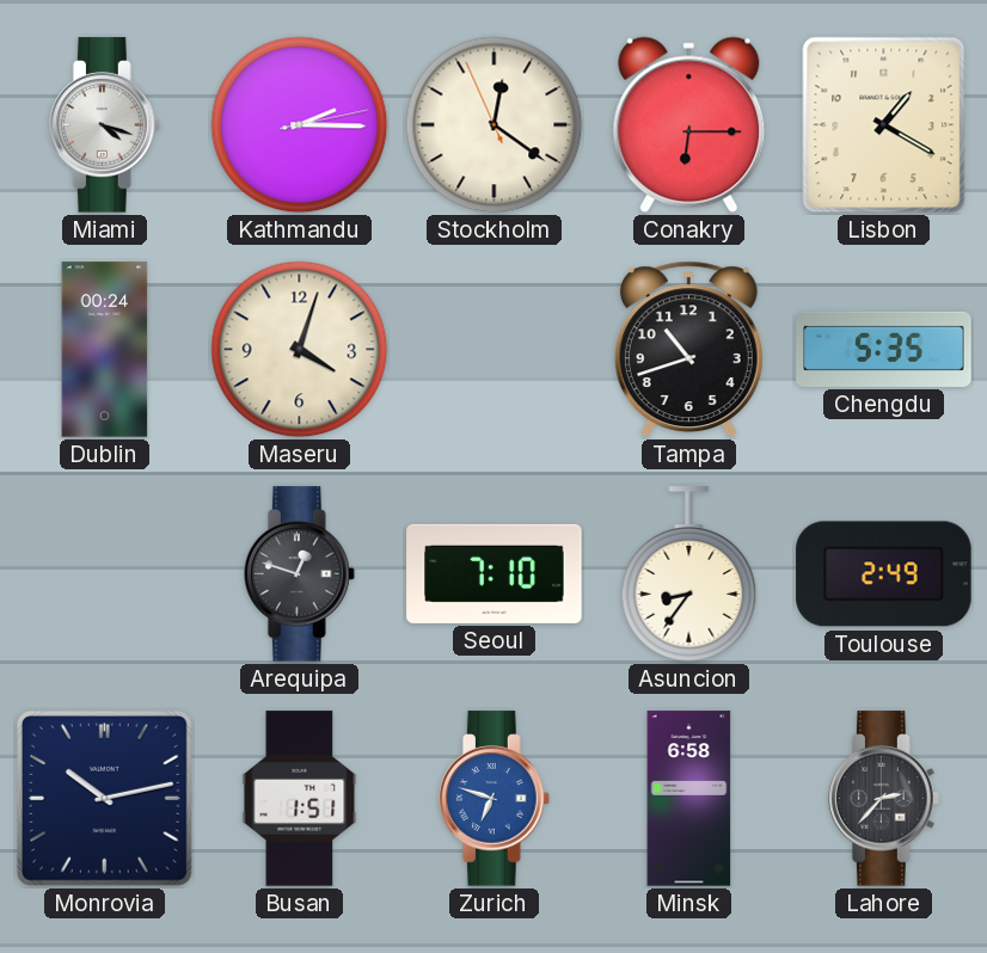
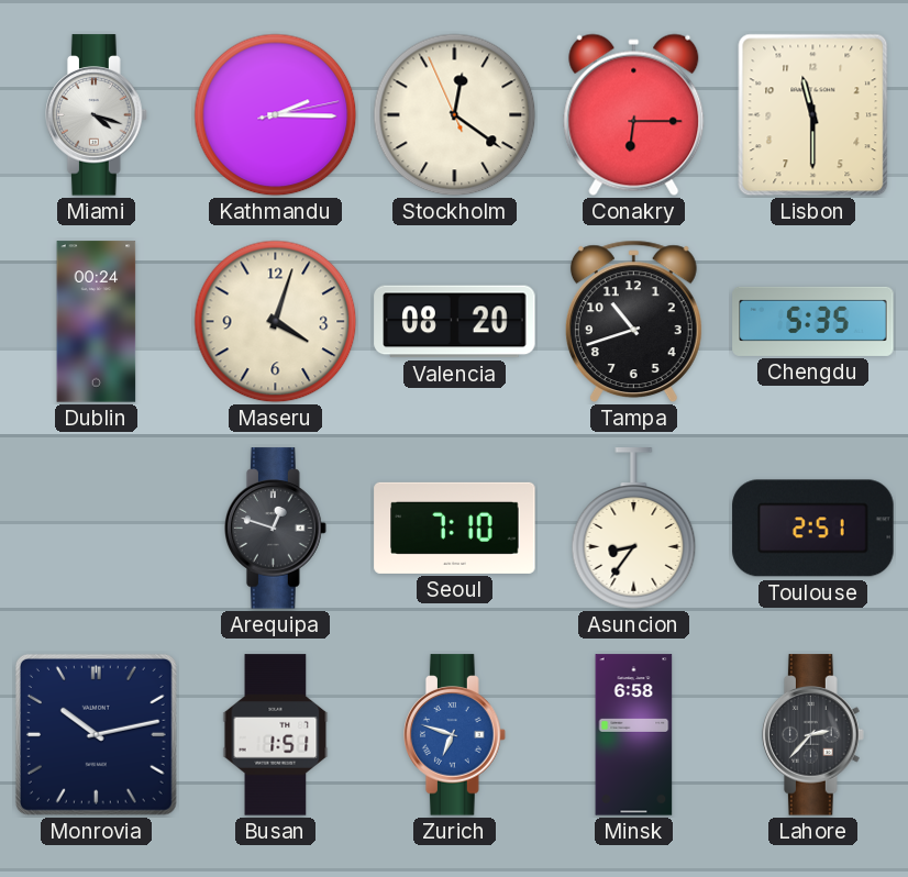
Lisbon: 1:20 -> 11:30
Valencia: none -> 08:20
Toulouse: 2:49 -> 2:51
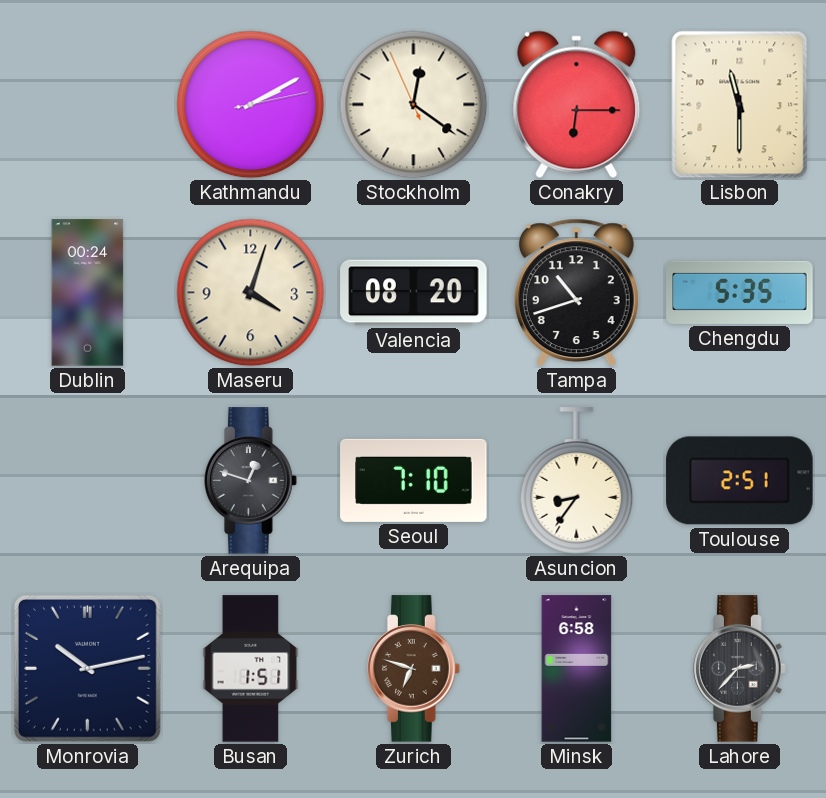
Miami: 4:18 -> none
Kathmandu: 2:15 -> 2:10
Zurich dial: blue -> brown
